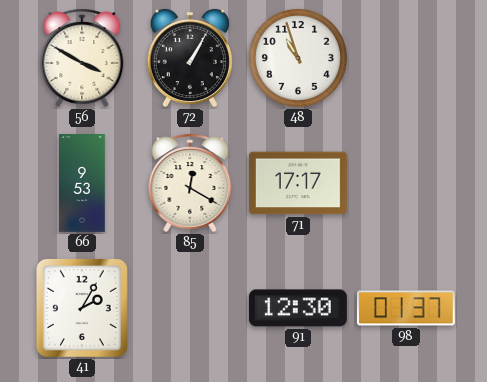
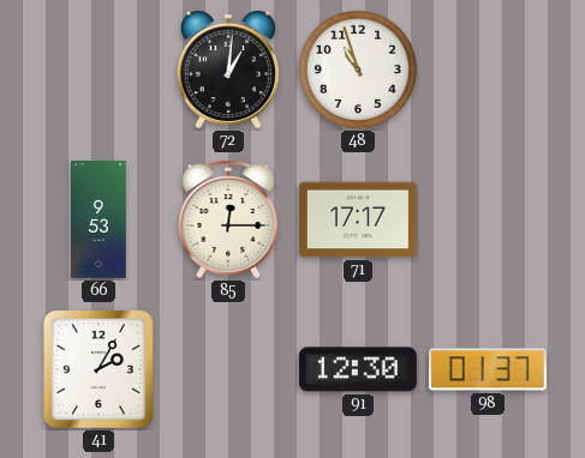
56: 3:50 -> none
72: 1:05 -> 1:01
85: 12:20 -> 12:15
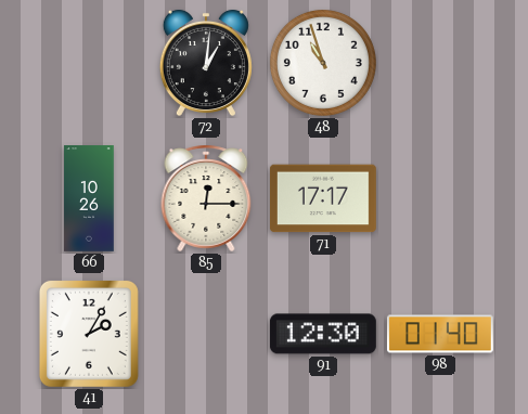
66: 9:53 -> 10:26
98: 01:37 -> 01:40
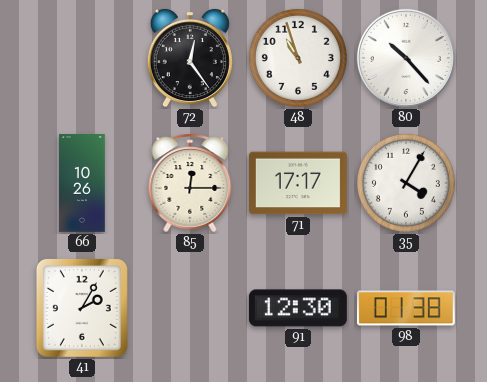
72: 1:01 -> 12:24
80: none -> 10:23
35: none -> 4:05
98: 01:40 -> 01:38
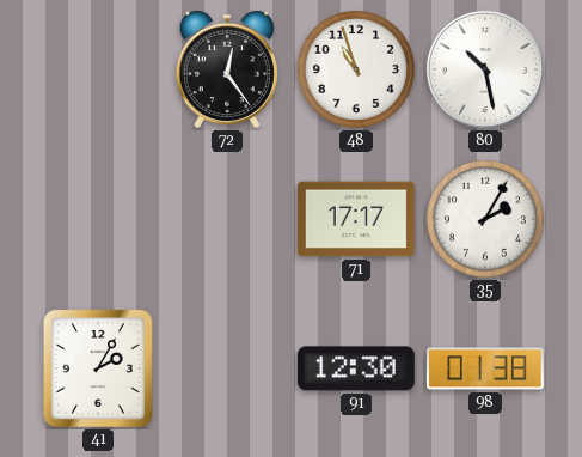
80: 10:23 -> 10:28
66: 10:26 -> none
85: 12:15 -> none
35: 4:05 -> 2:05
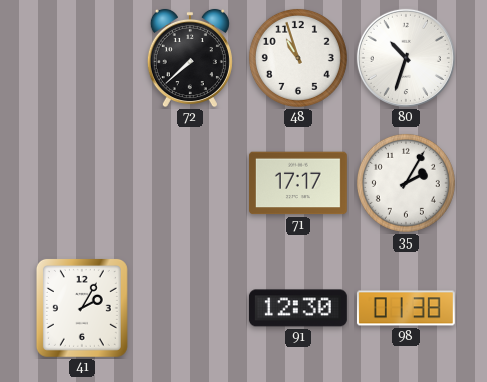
72: 12:24 -> 7:38
80: 10:28 -> 10:33
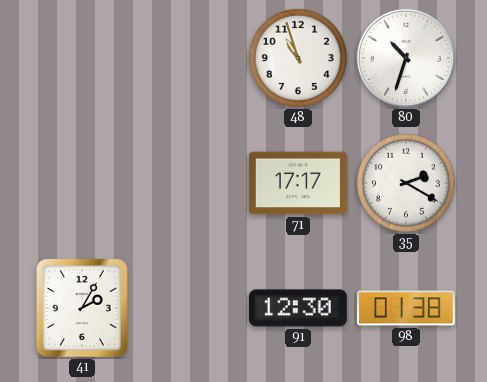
72: 7:38 -> none
35: 2:05 -> 2:20
